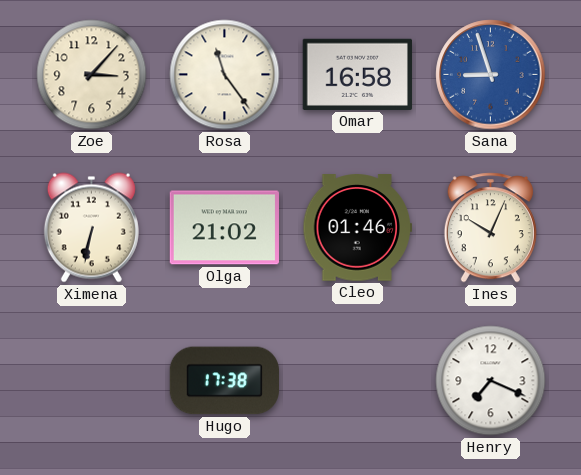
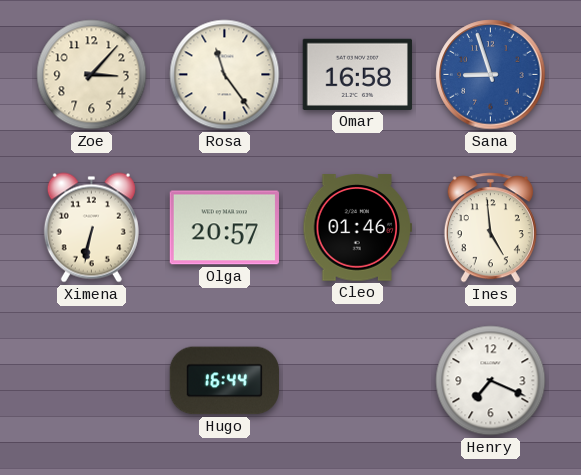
Olga: 21:02 -> 20:57
Ines: 10:04 -> 4:59
Hugo: 17:38 -> 16:44
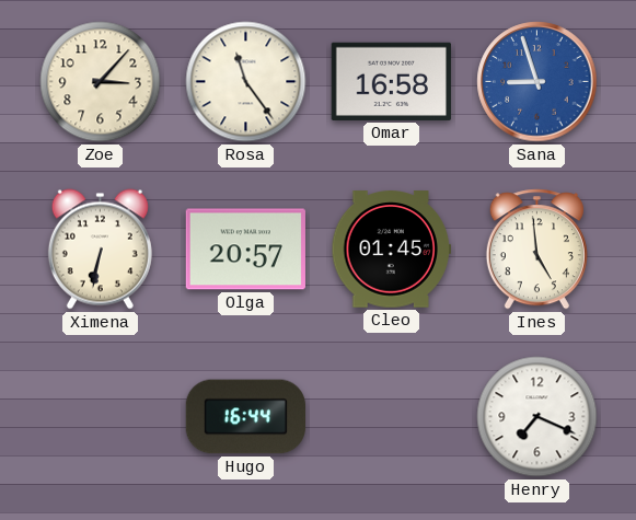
Cleo: 01:46 -> 01:45
